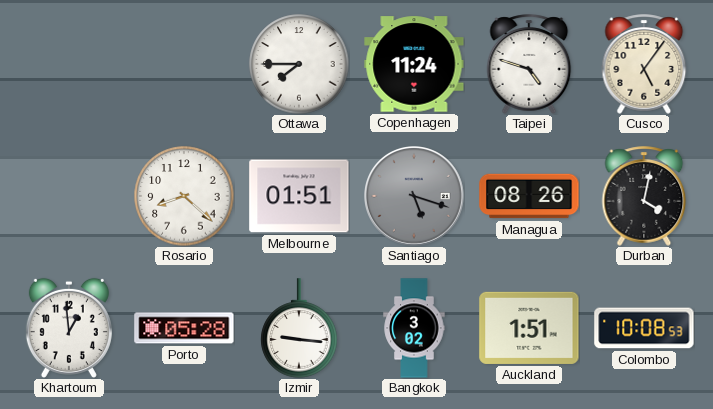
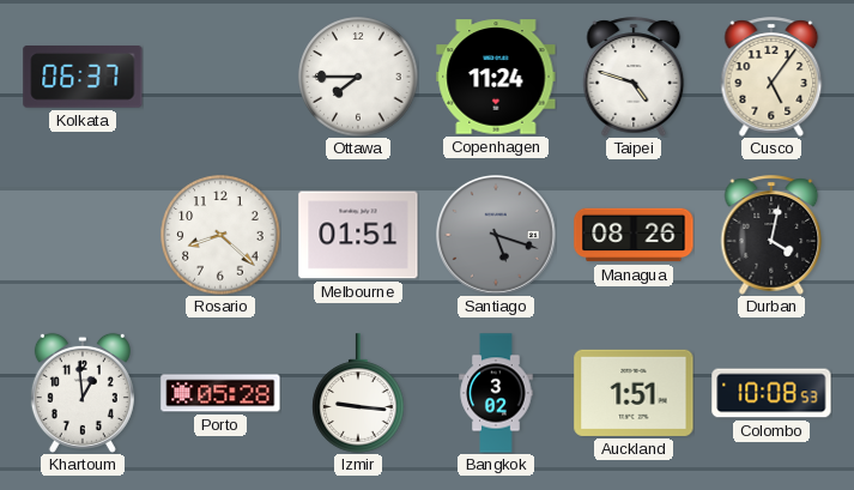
Kolkata: none -> 06:37
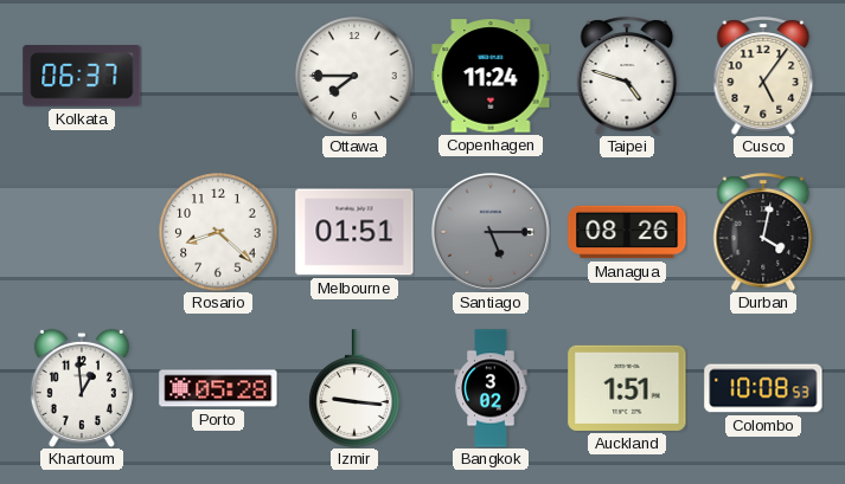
Santiago: 5:18 -> 5:15
